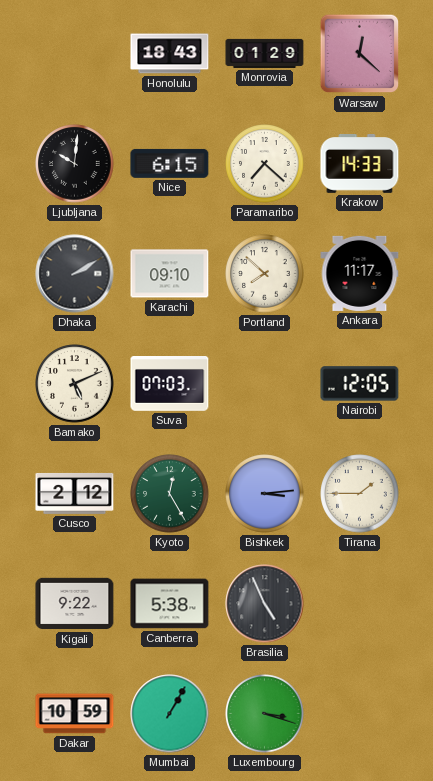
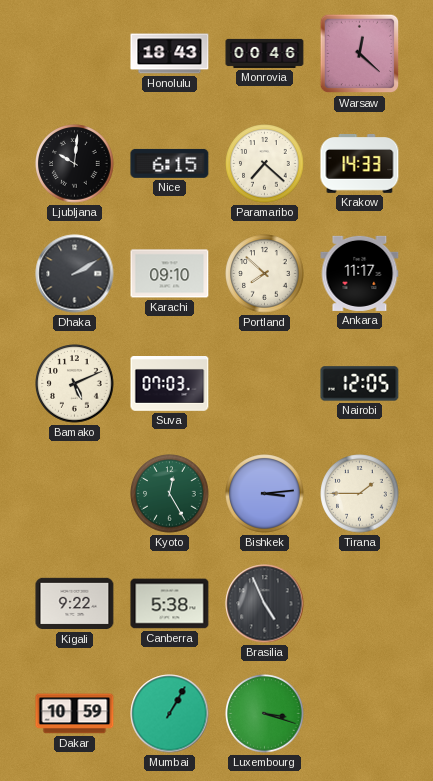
Monrovia: 01:29 -> 00:46
Cusco: 2:12 -> none
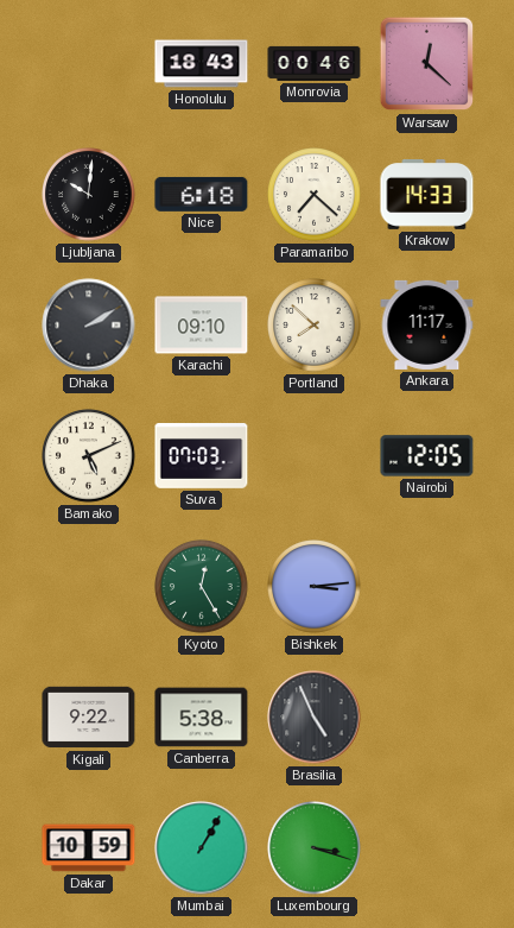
Nice: 6:15 -> 6:18
Tirana: 1:45 -> none
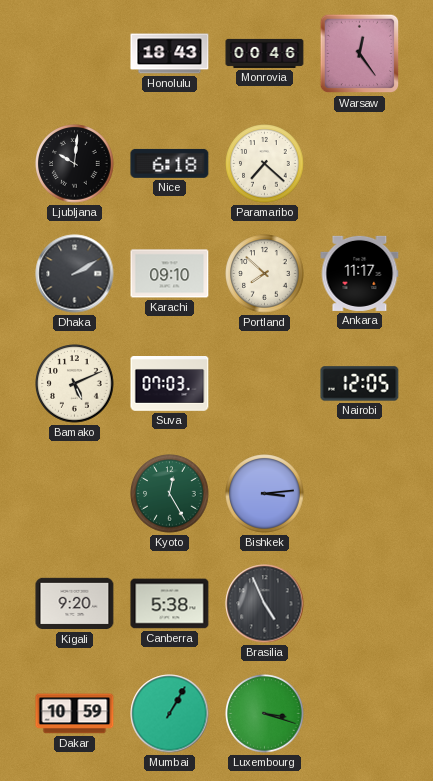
Warsaw: 12:22 -> 12:24
Krakow: 14:33 -> none
Kigali: 9:22 -> 9:20
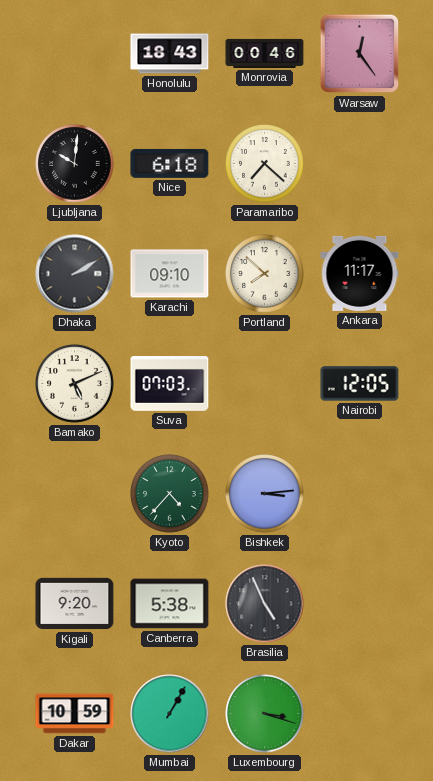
Kyoto: 12:25 -> 4:37
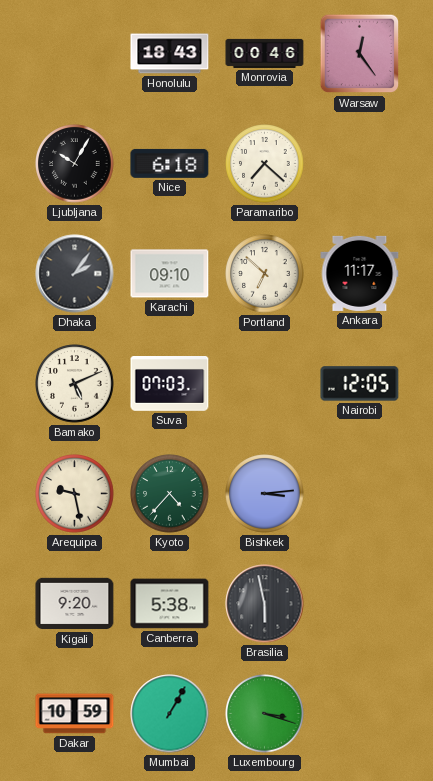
Ljubljana: 10:01 -> 10:05
Dhaka: 2:10 -> 2:06
Portland: 7:52 -> 6:52
Arequipa: none -> 9:28
Brasilia: 4:56 -> 5:58
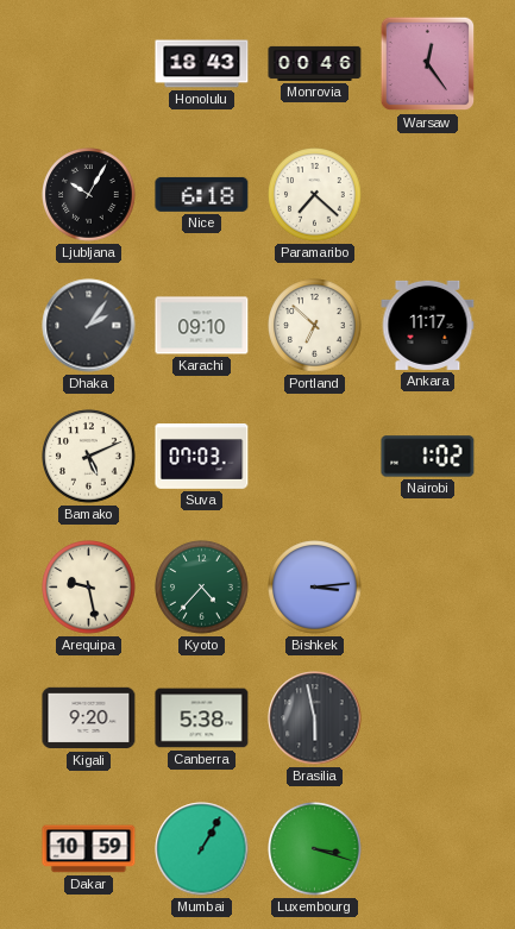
Nairobi: 12:05 -> 1:02
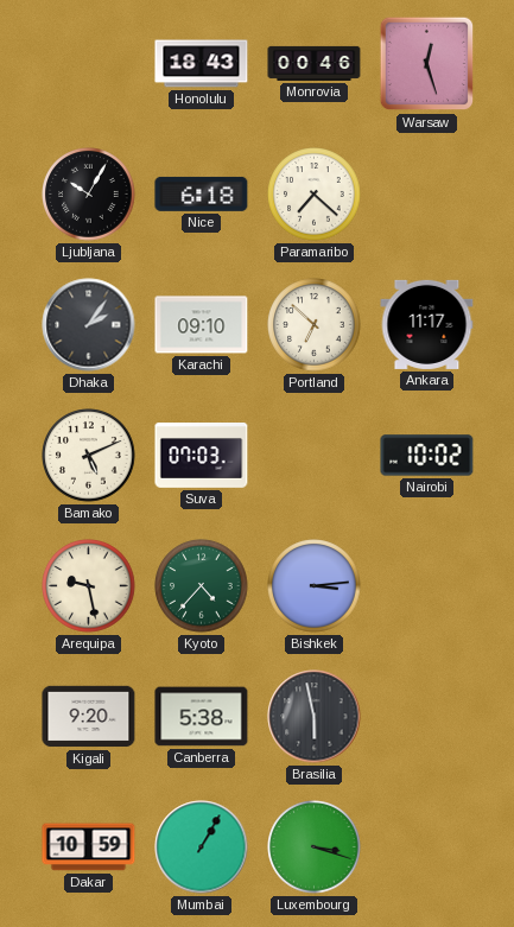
Warsaw: 12:24 -> 12:27
Nairobi: 1:02 -> 10:02
